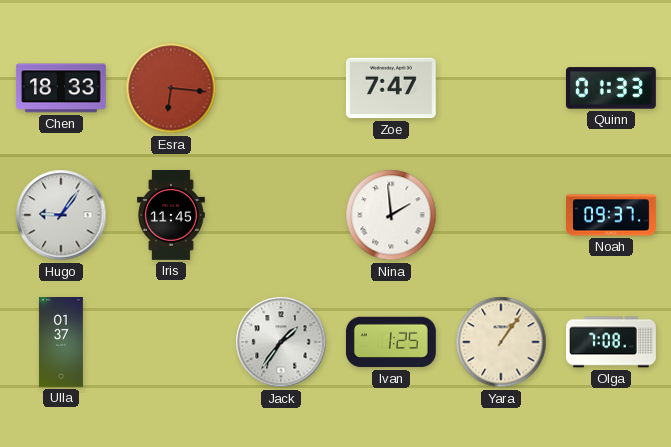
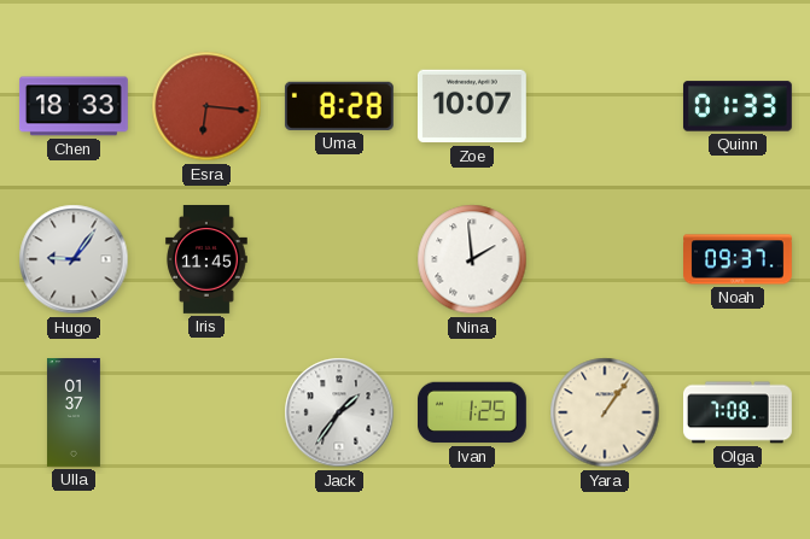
Uma: none -> 8:28
Zoe: 7:47 -> 10:07
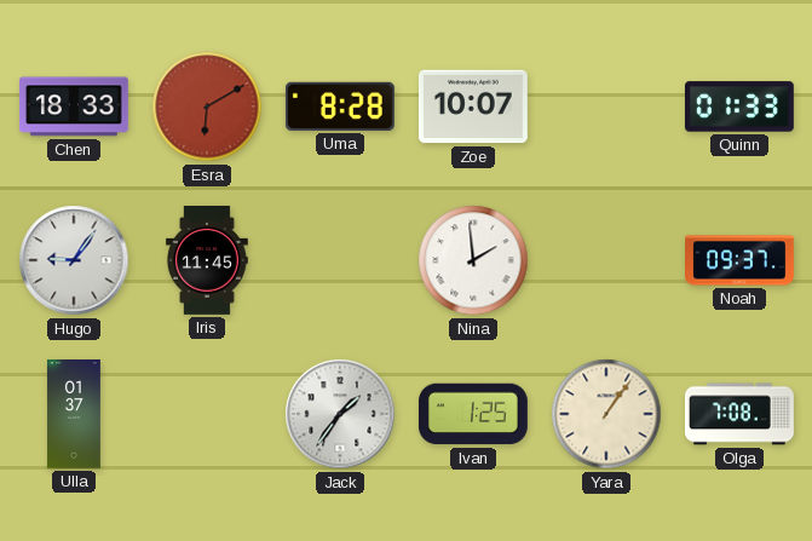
Esra: 6:16 -> 6:10
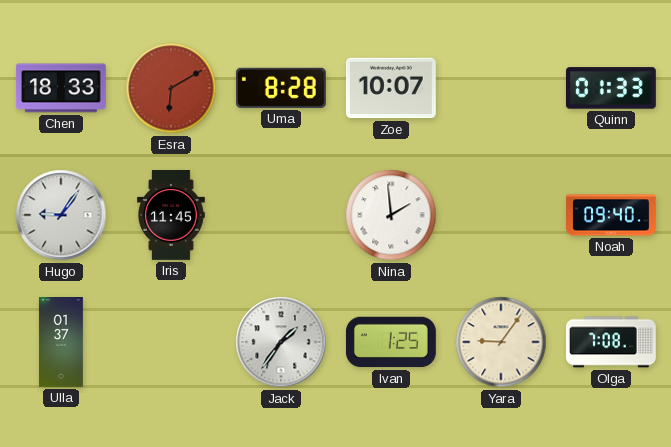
Noah: 09:37 -> 09:40
Yara: 1:06 -> 9:06
